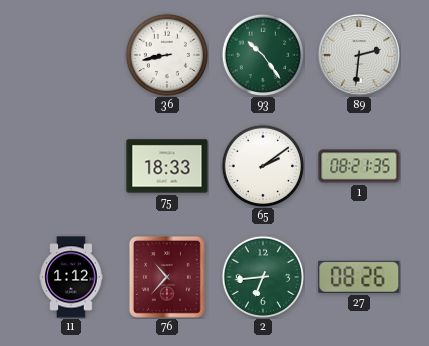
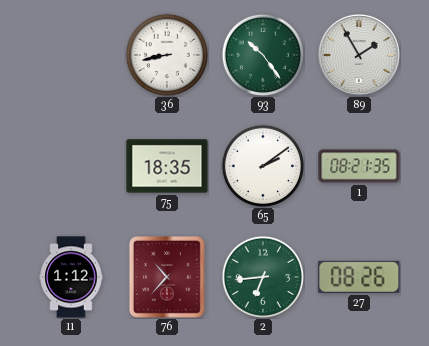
89: 2:31 -> 1:55
75: 18:33 -> 18:35
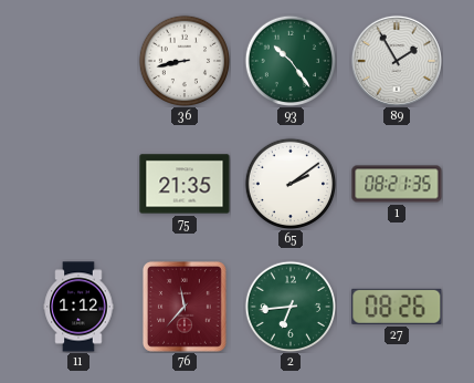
75: 18:35 -> 21:35
76: 10:37 -> 11:37
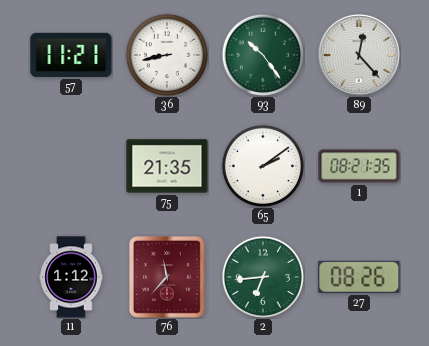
57: none -> 11:21
89: 1:55 -> 12:23
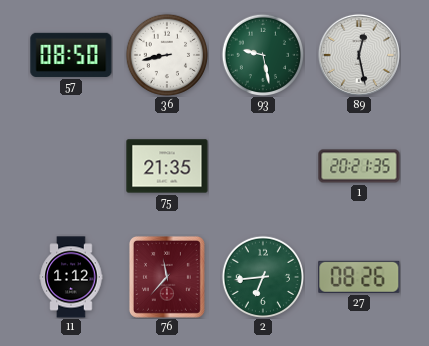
57: 11:21 -> 08:50
93: 10:24 -> 9:28
89: 12:23 -> 12:28
65: 2:09 -> none
1: 08:21 -> 20:21
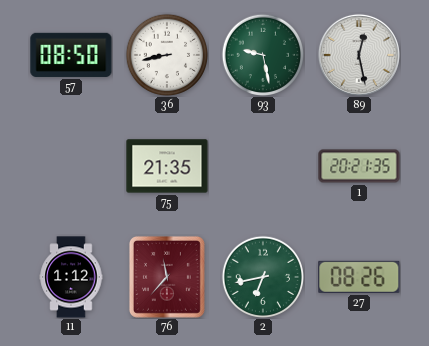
2: 6:44 -> 6:43
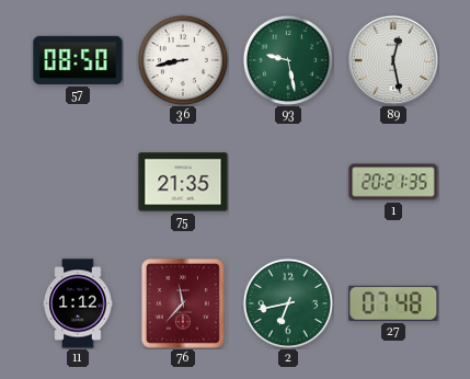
27: 08:26 -> 07:48
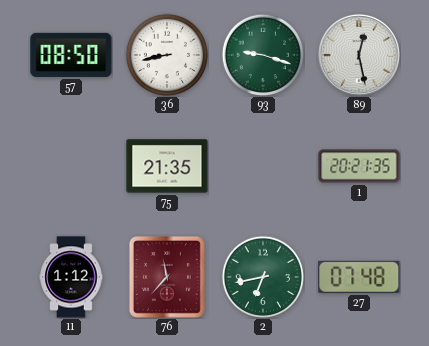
93: 9:28 -> 9:18
